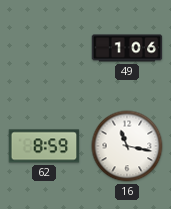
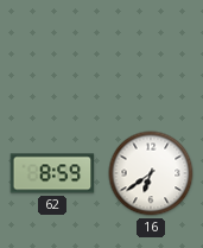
49: 1:06 -> none
16: 11:17 -> 6:39
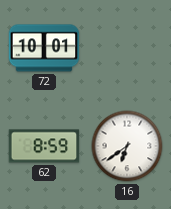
72: none -> 10:01
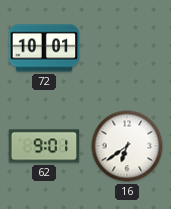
62: 8:59 -> 9:01
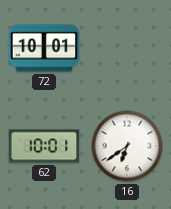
62: 9:01 -> 10:01
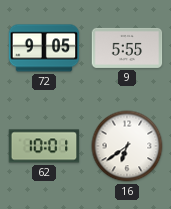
72: 10:01 -> 9:05
9: none -> 5:55
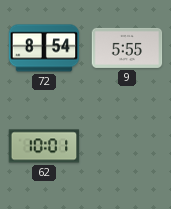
72: 9:05 -> 8:54
16: 6:39 -> none
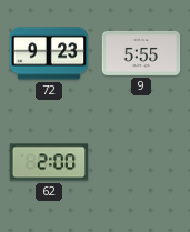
72: 8:54 -> 9:23
62: 10:01 -> 2:00
